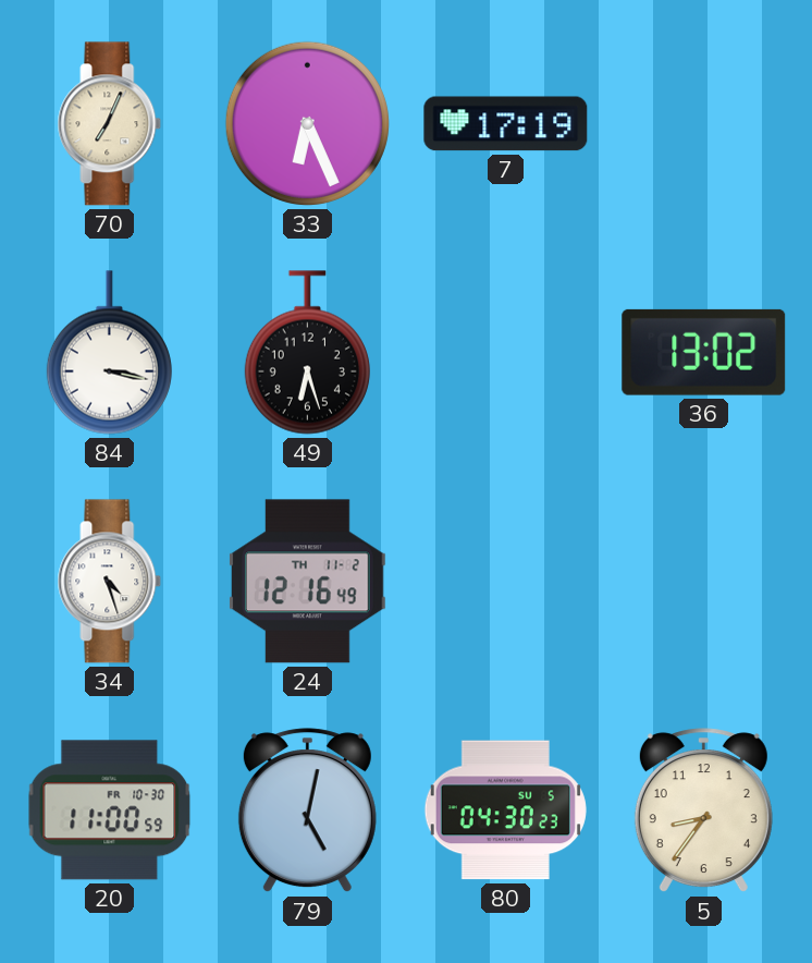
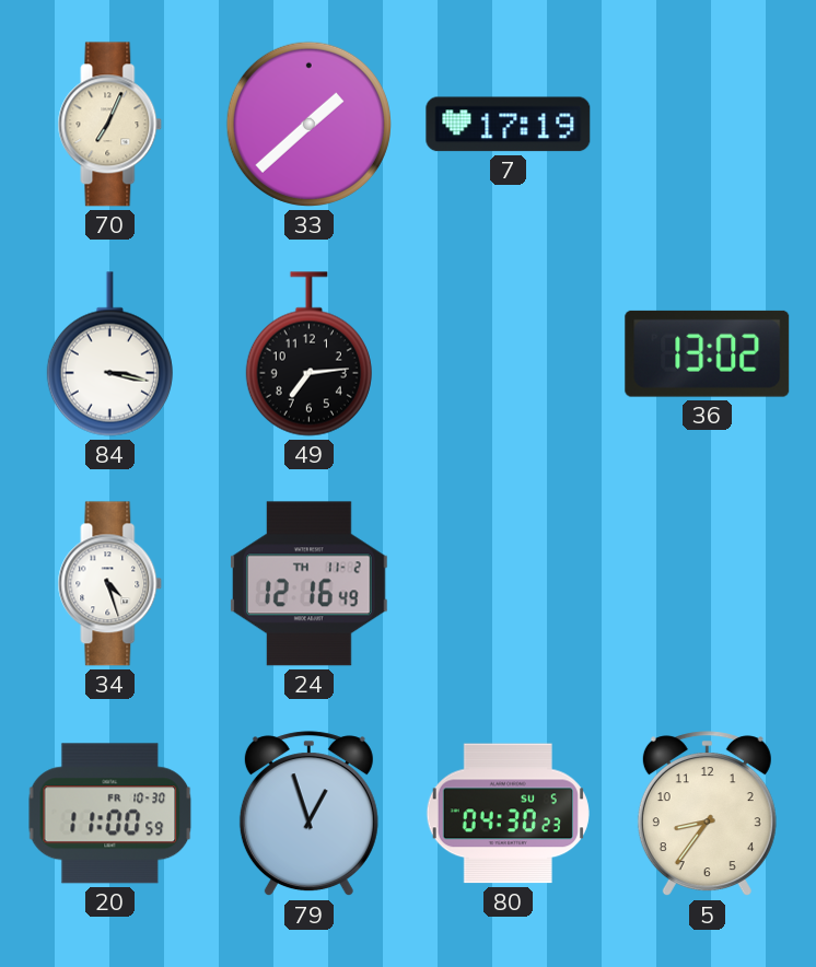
33: 6:26 -> 1:38
49: 6:27 -> 7:14
79: 5:02 -> 12:57
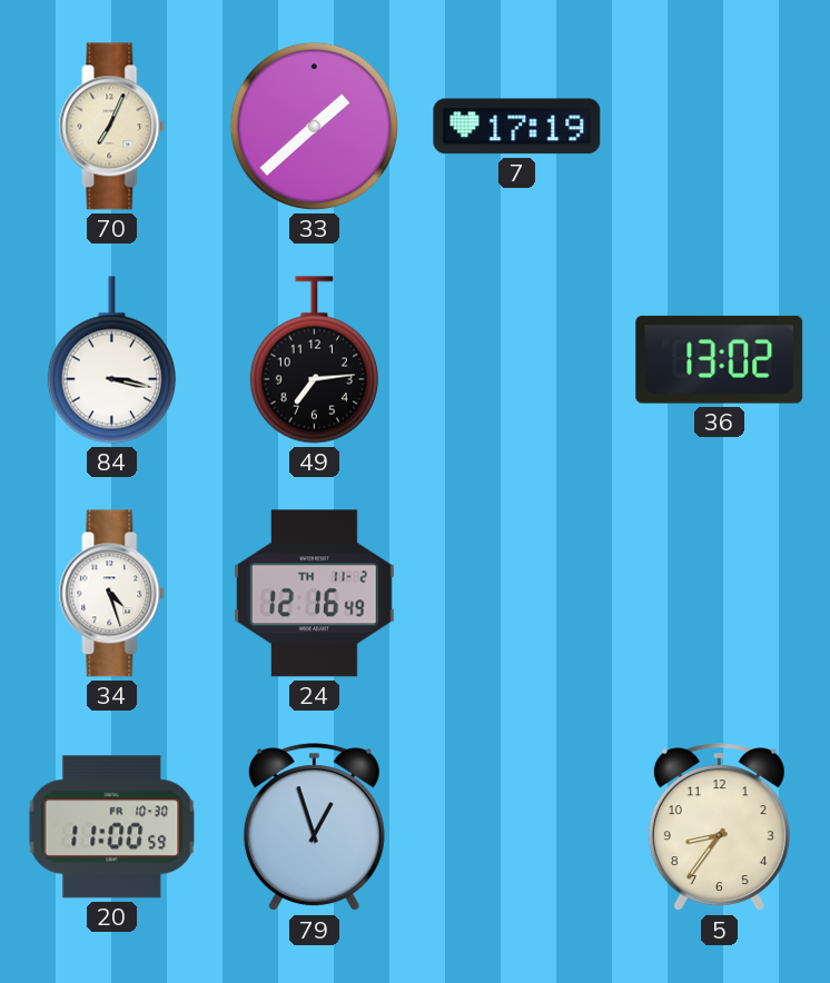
80: 04:30 -> none
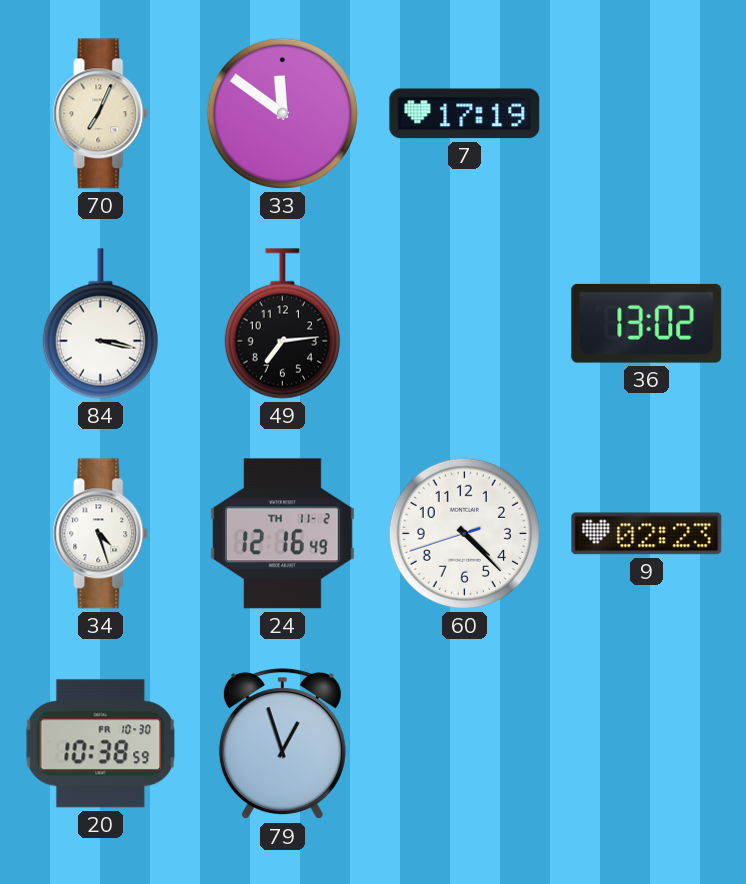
33: 1:38 -> 11:51
60: none -> 4:22
9: none -> 02:23
20: 11:00 -> 10:38
5: 8:36 -> none
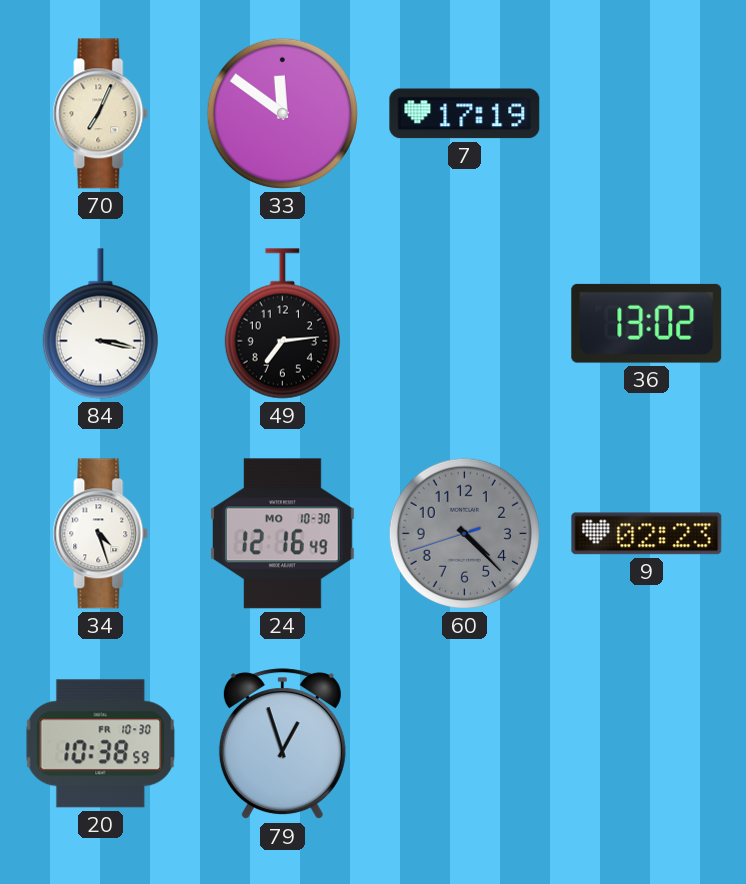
24 date: TH 11-2 -> MO 10-30
60 dial: white -> grey
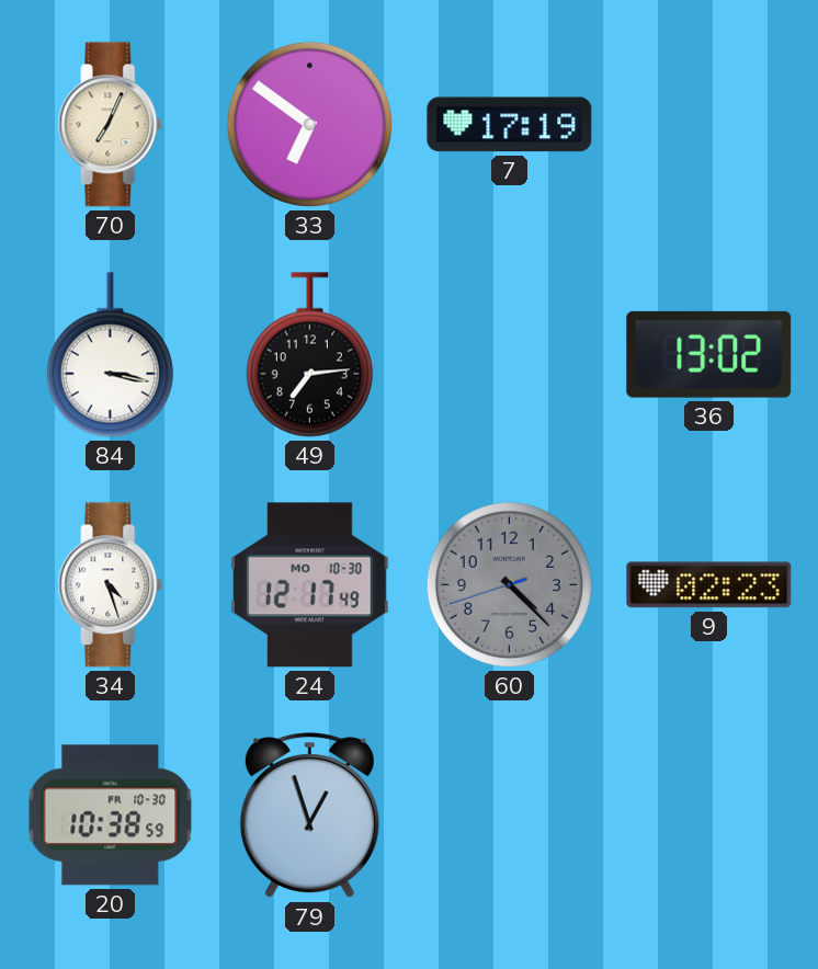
33: 11:51 -> 6:51
24: 12:16 -> 12:17
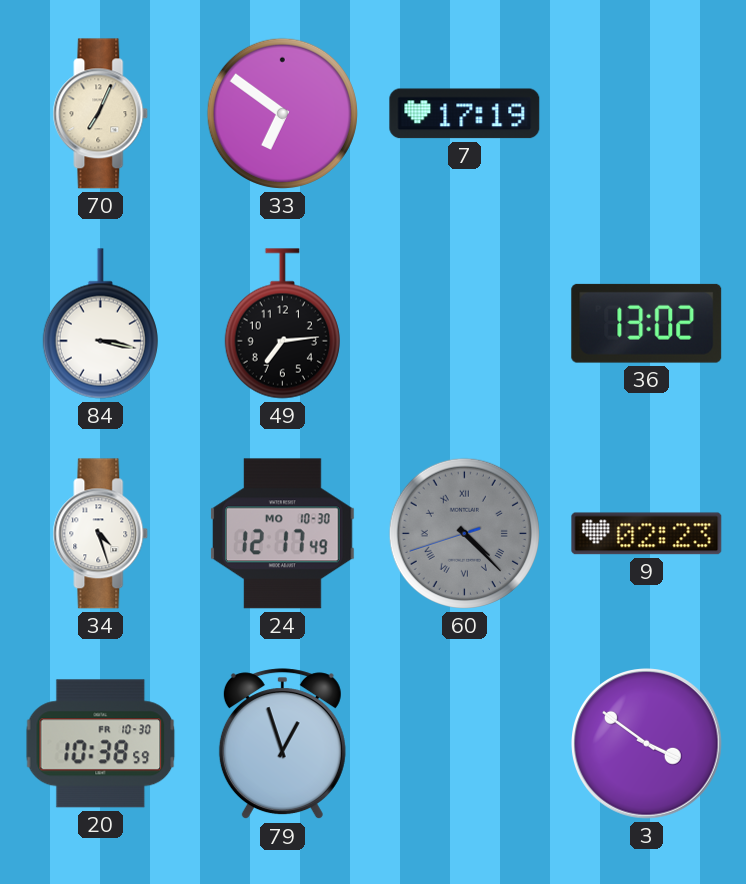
60 numerals: Arabic -> Roman
3: none -> 3:51
